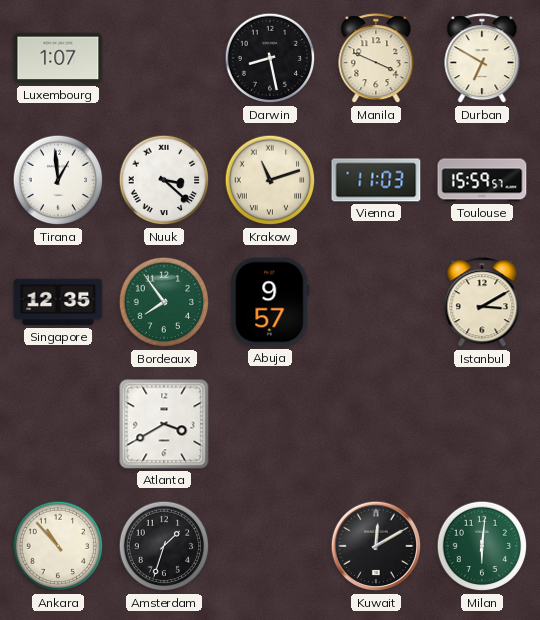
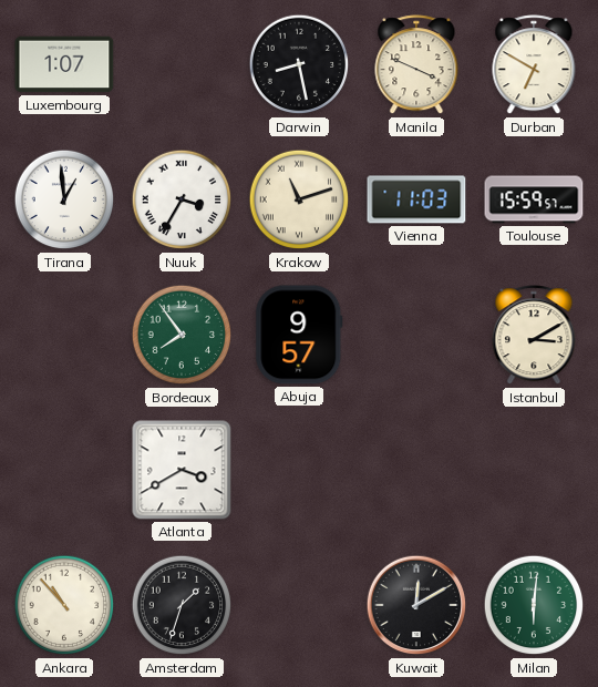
Nuuk: 3:22 -> 3:35
Singapore: 12:35 -> none
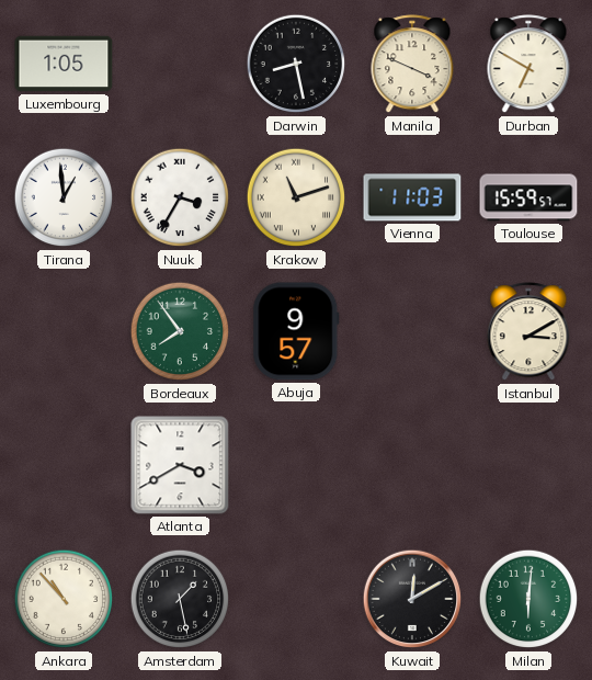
Luxembourg: 1:07 -> 1:05
Amsterdam: 1:33 -> 1:28
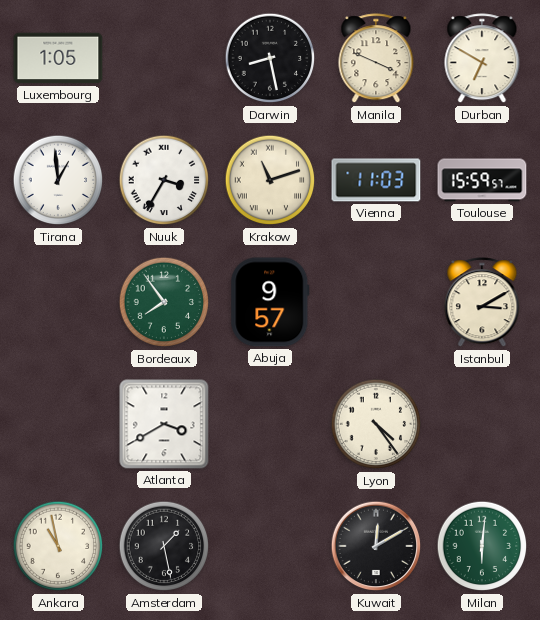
Lyon: none -> 4:24
Ankara: 10:53 -> 10:58
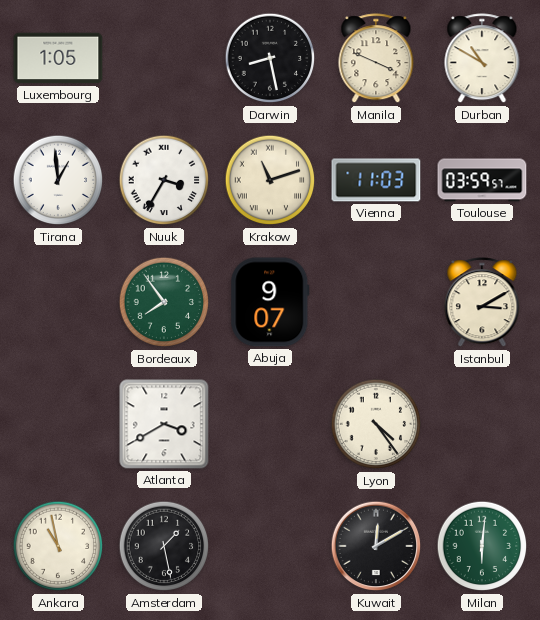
Durban: 6:50 -> 10:50
Toulouse: 15:59 -> 03:59
Abuja: 9:57 -> 9:07
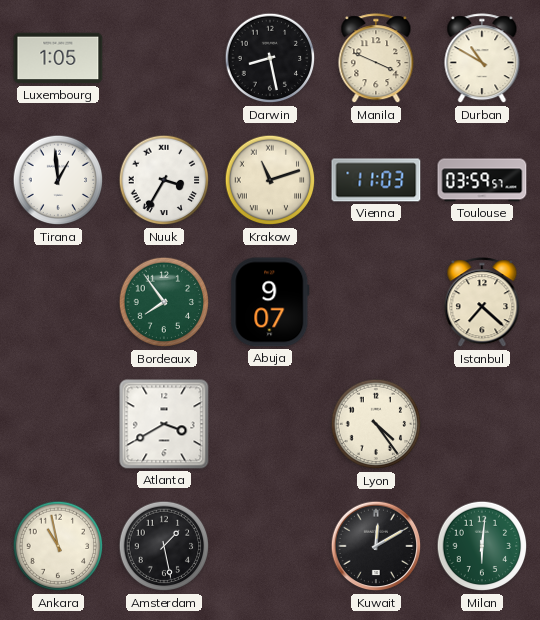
Istanbul: 3:10 -> 7:22
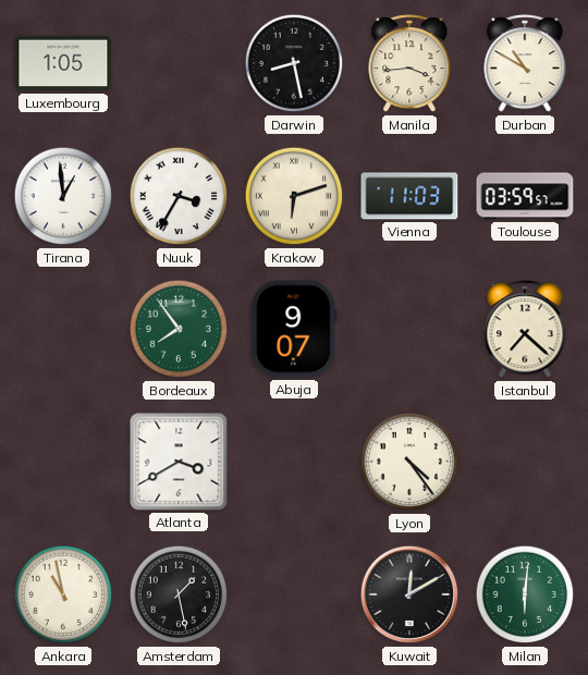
Manila: 3:49 -> 3:44
Krakow: 11:12 -> 6:12
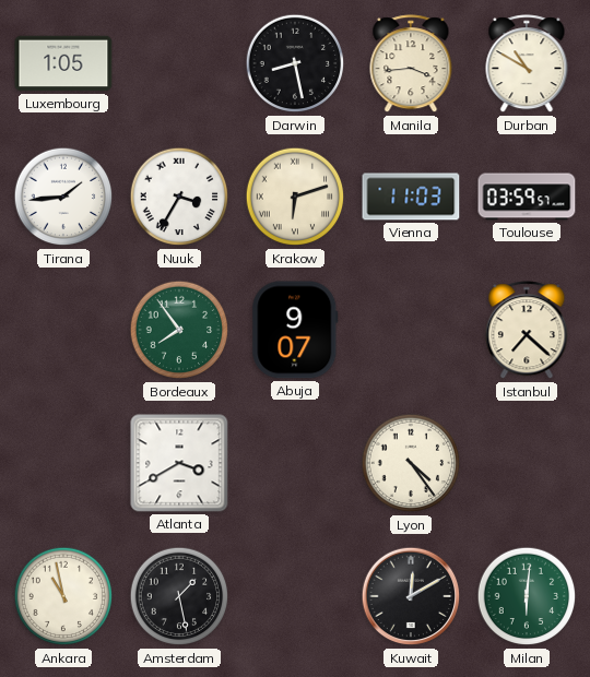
Tirana: 12:59 -> 1:44
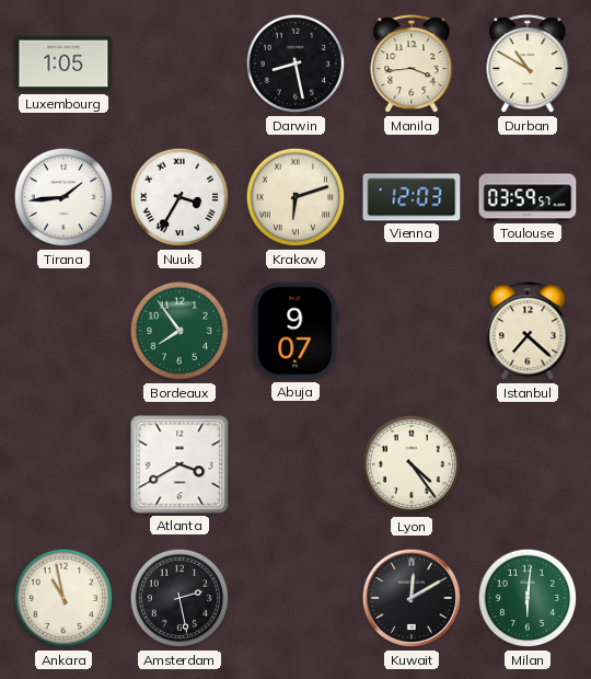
Vienna: 11:03 -> 12:03
Amsterdam: 1:28 -> 2:28
